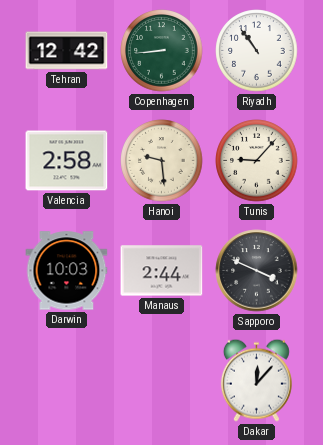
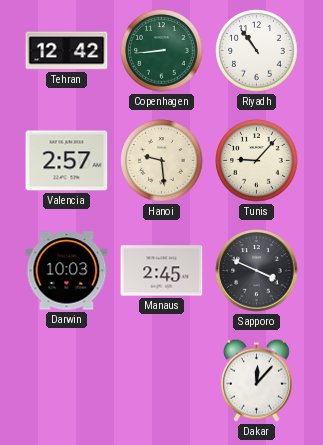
Valencia: 2:58 -> 2:57
Manaus: 2:44 -> 2:45
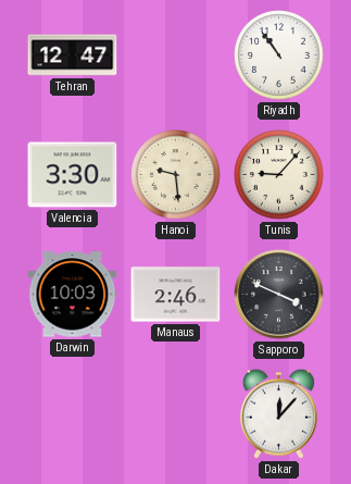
Tehran: 12:42 -> 12:47
Copenhagen: 8:44 -> none
Valencia: 2:57 -> 3:30
Manaus: 2:45 -> 2:46
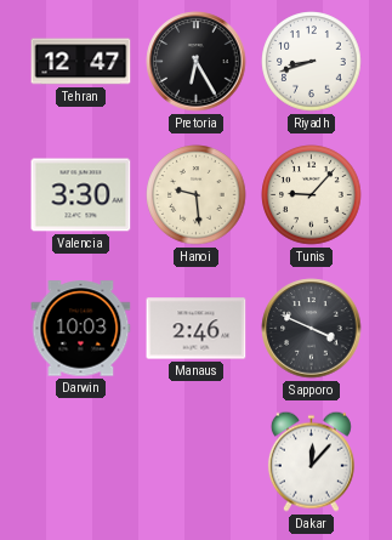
Pretoria: none -> 6:25
Riyadh: 10:54 -> 8:42
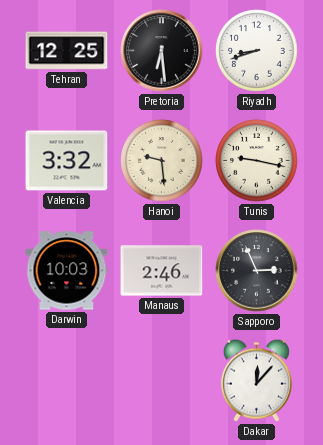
Tehran: 12:47 -> 12:25
Pretoria: 6:25 -> 6:29
Valencia: 3:30 -> 3:32
Tunis: 9:07 -> 9:17
Sapporo: 3:49 -> 2:56
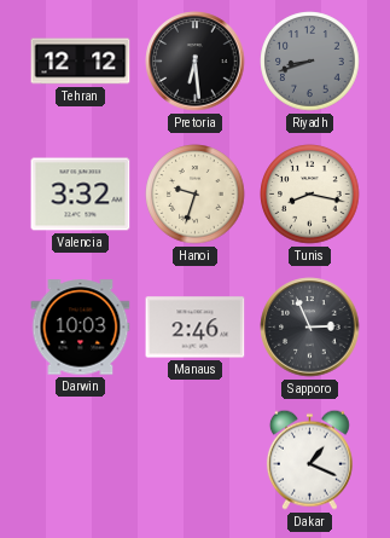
Tehran: 12:25 -> 12:12
Riyadh dial: white -> grey
Hanoi: 9:29 -> 9:33
Tunis: 9:17 -> 8:17
Dakar: 12:07 -> 1:19
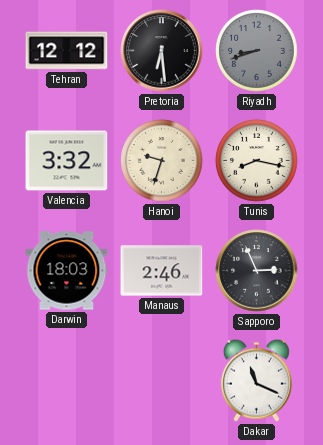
Darwin: 10:03 -> 18:03
Dakar: 1:19 -> 11:19
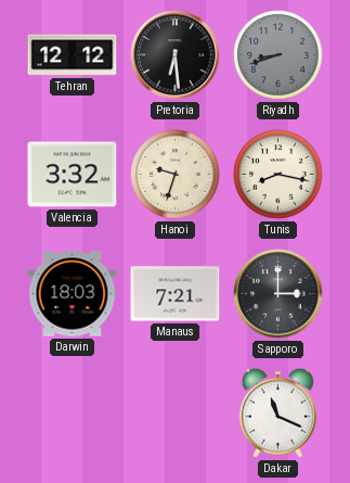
Manaus: 2:46 -> 7:21
Sapporo: 2:56 -> 3:00
